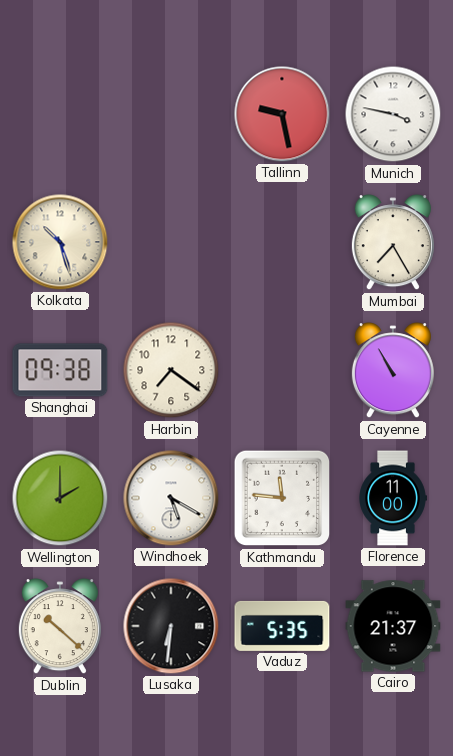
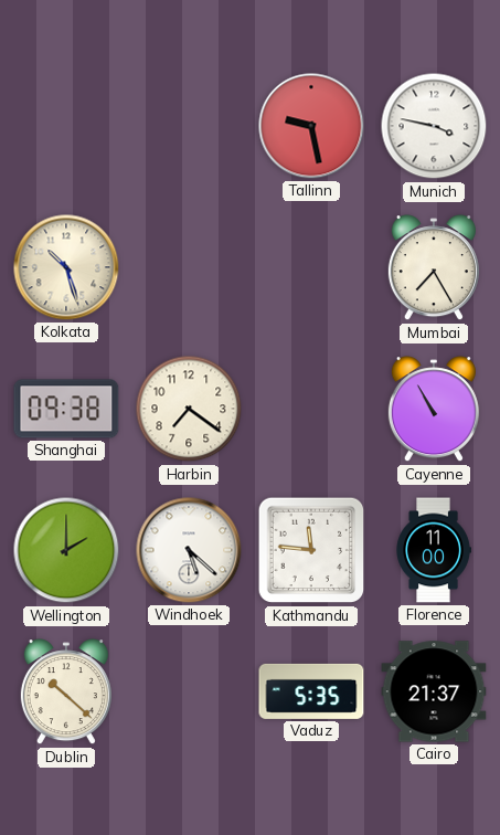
Windhoek: 5:20 -> 5:22
Lusaka: 6:31 -> none
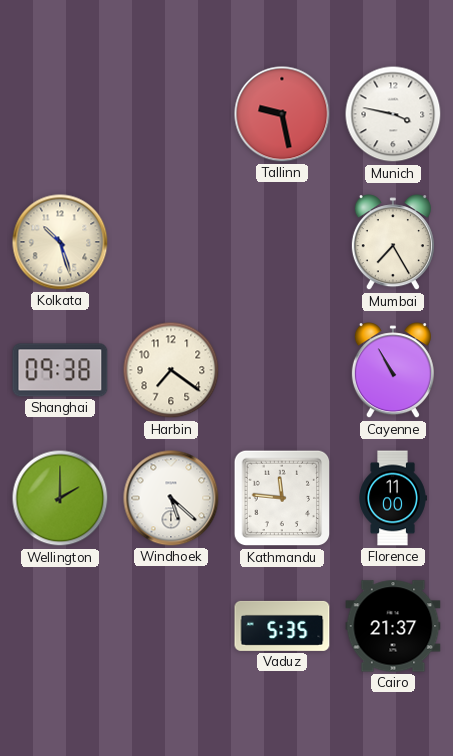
Dublin: 10:22 -> none
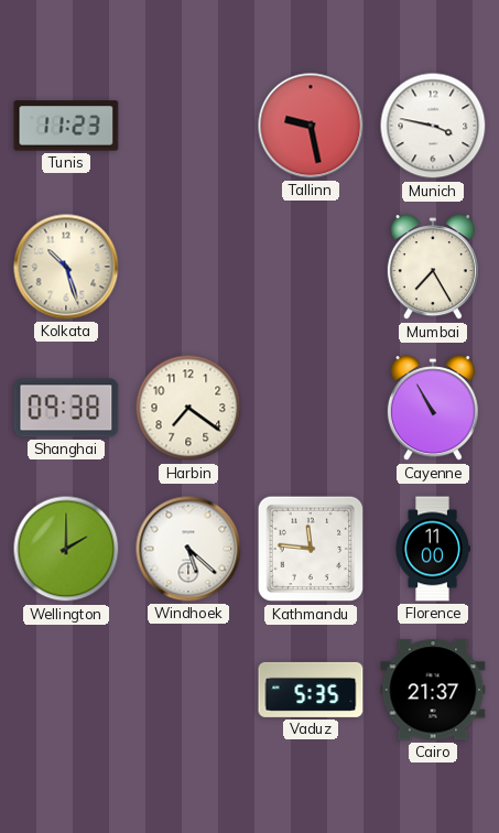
Tunis: none -> 11:23
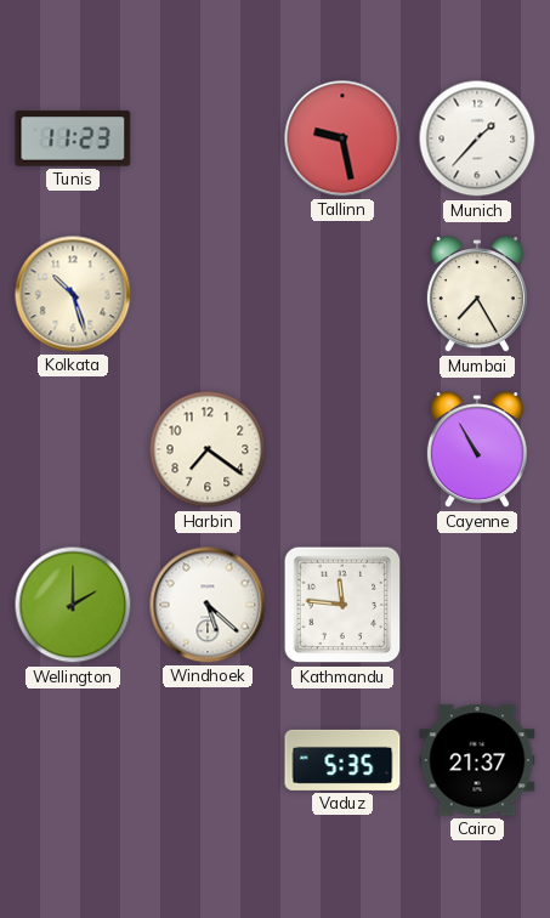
Munich: 3:47 -> 1:37
Shanghai: 09:38 -> none
Florence: 11:00 -> none
